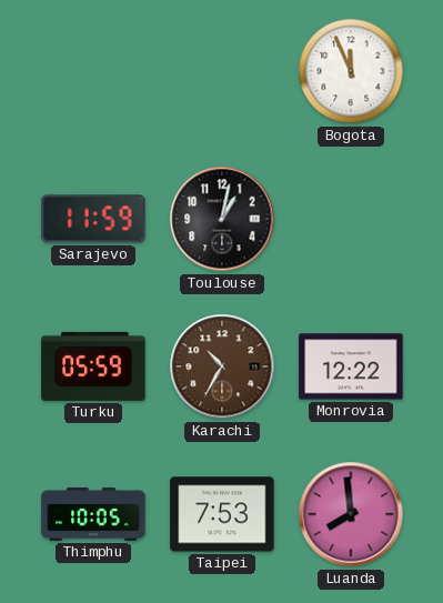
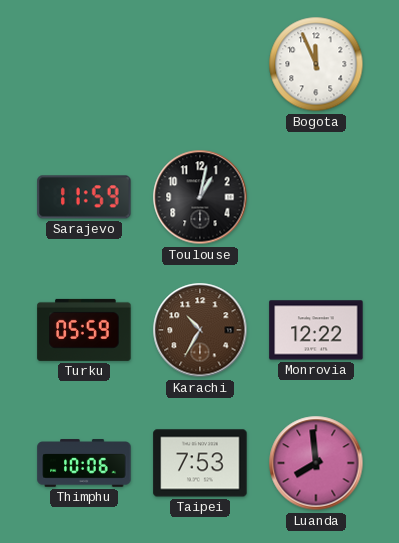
Thimphu: 10:05 -> 10:06
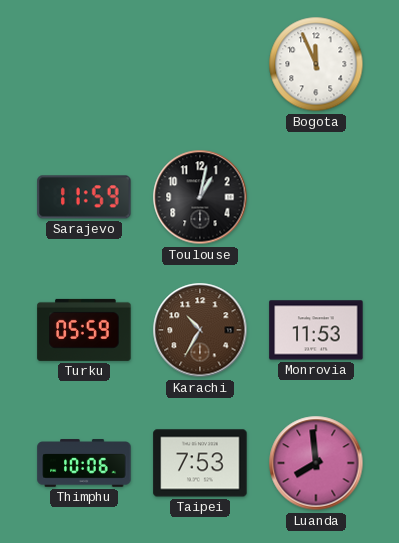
Monrovia: 12:22 -> 11:53
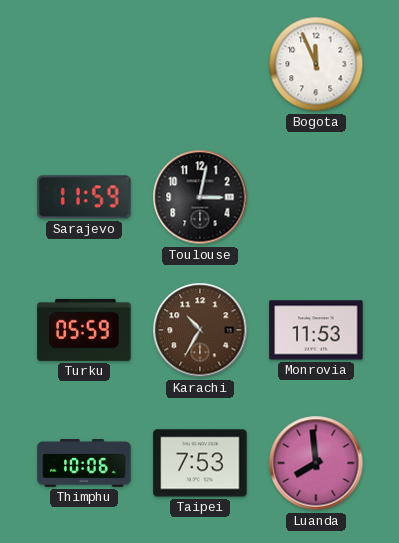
Toulouse: 1:02 -> 3:02
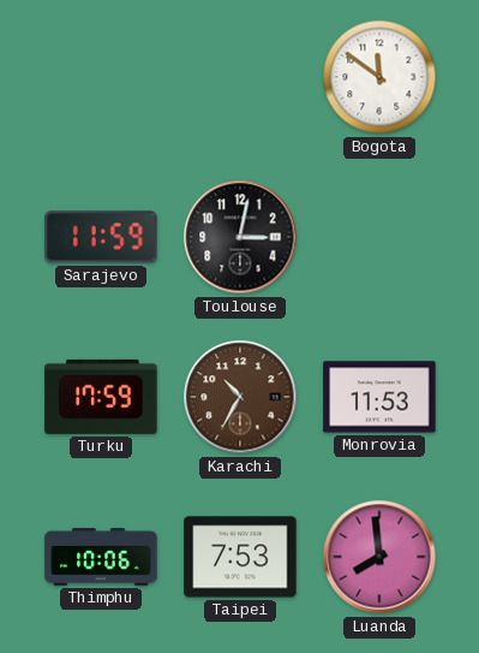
Bogota: 11:56 -> 11:51
Turku: 05:59 -> 17:59
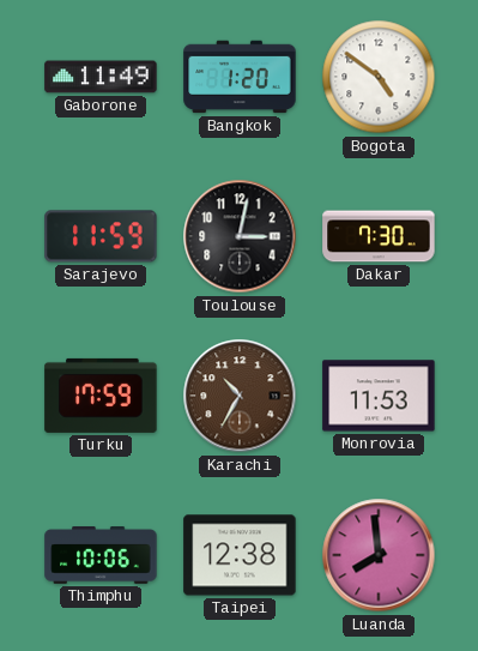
Gaborone: none -> 11:49
Bangkok: none -> 1:20
Bogota: 11:51 -> 4:51
Dakar: none -> 7:30
Taipei: 7:53 -> 12:38
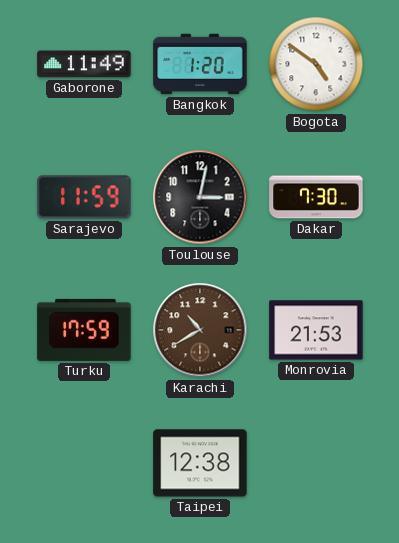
Karachi: 10:35 -> 10:40
Monrovia: 11:53 -> 21:53
Thimphu: 10:06 -> none
Luanda: 7:59 -> none
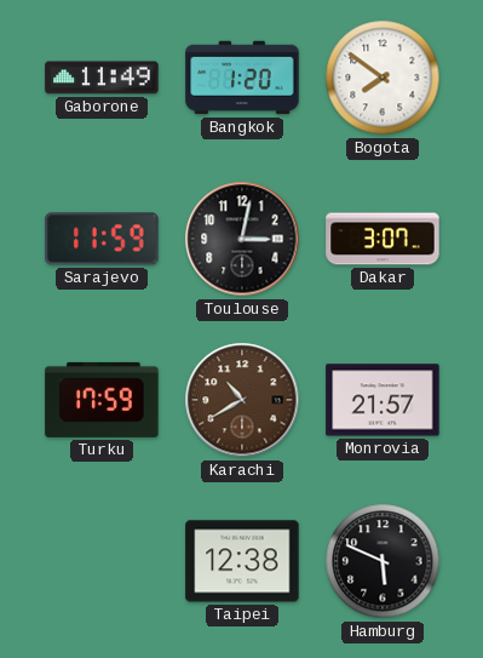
Bogota: 4:51 -> 7:51
Dakar: 7:30 -> 3:07
Monrovia: 21:53 -> 21:57
Hamburg: none -> 5:49
